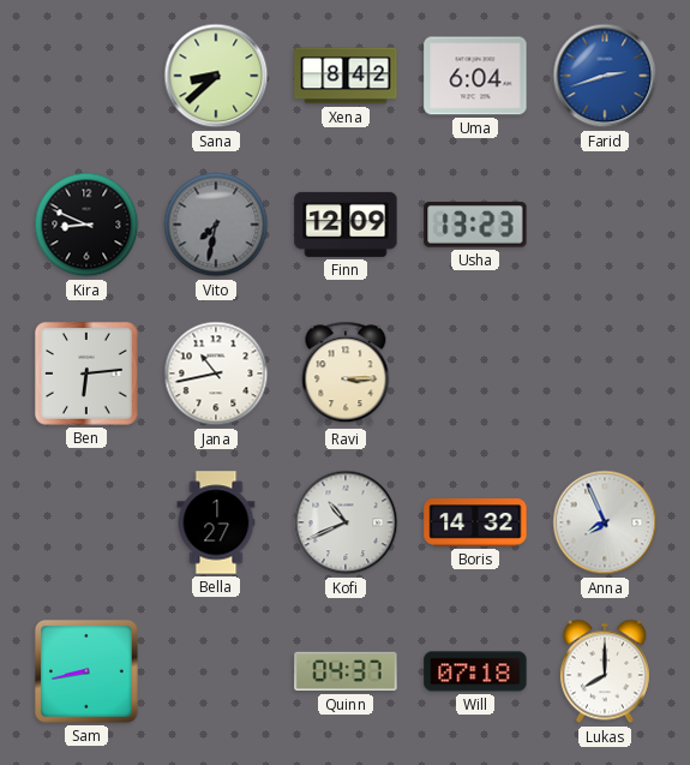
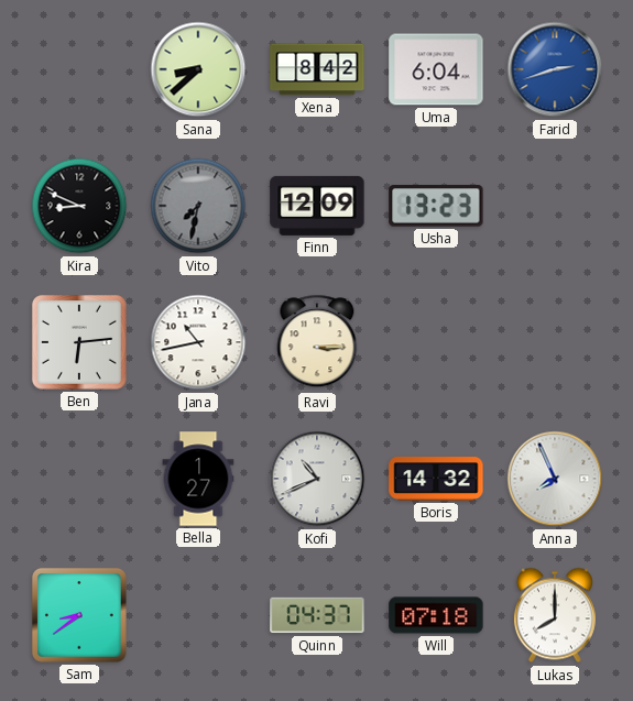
Sam: 8:43 -> 8:39
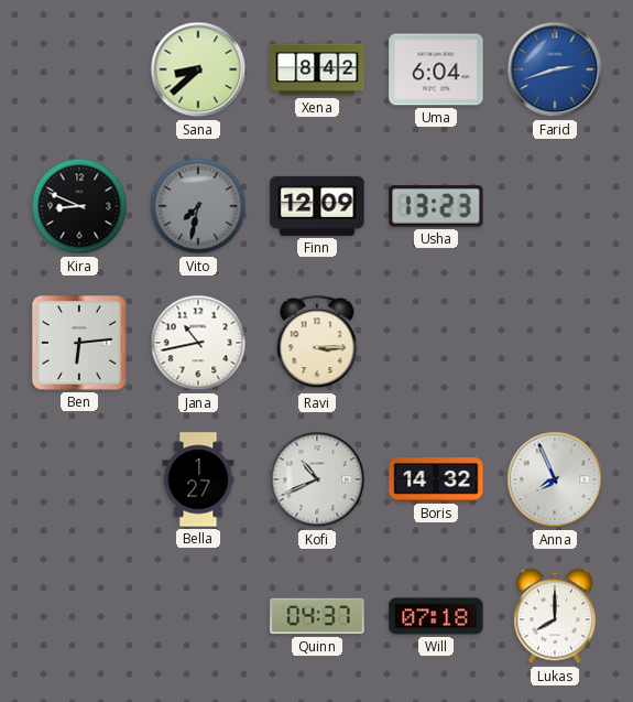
Sam: 8:39 -> none
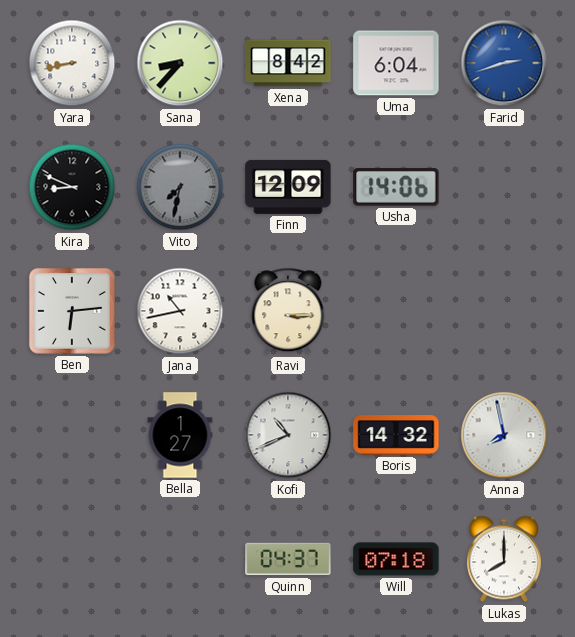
Yara: none -> 8:43
Sana: 8:38 -> 8:37
Usha: 13:23 -> 14:06
Anna: 7:56 -> 7:58
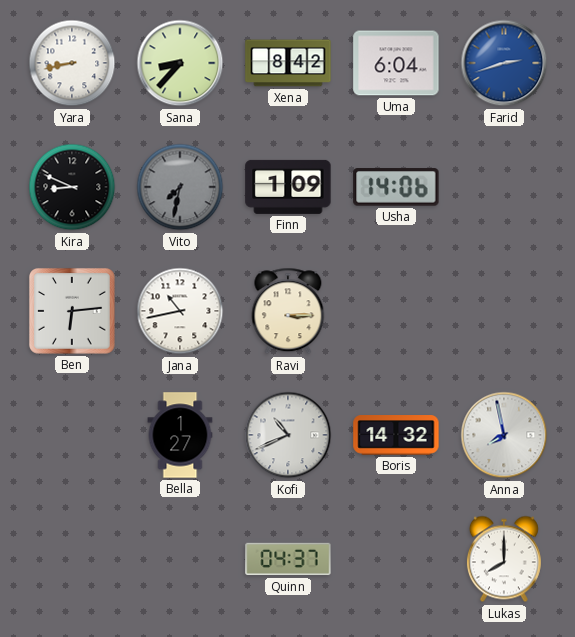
Finn: 12:09 -> 1:09
Will: 07:18 -> none
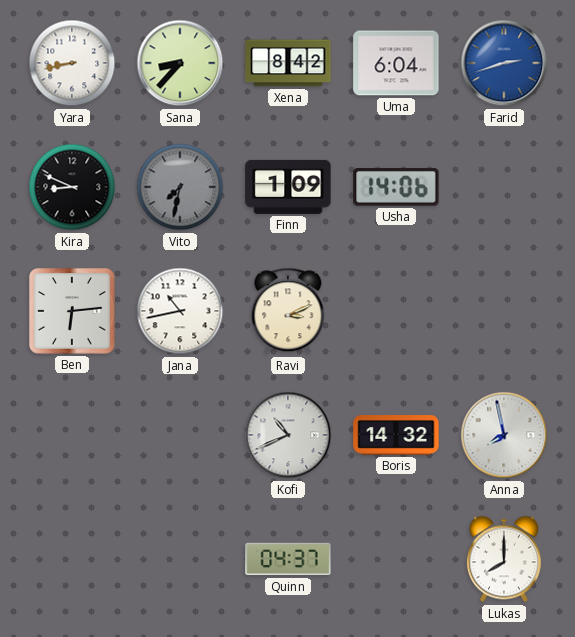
Ravi: 3:15 -> 3:11
Bella: 1:27 -> none
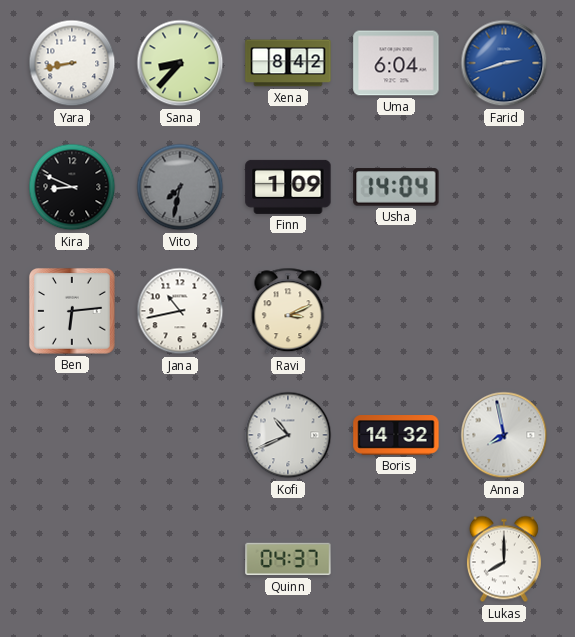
Usha: 14:06 -> 14:04
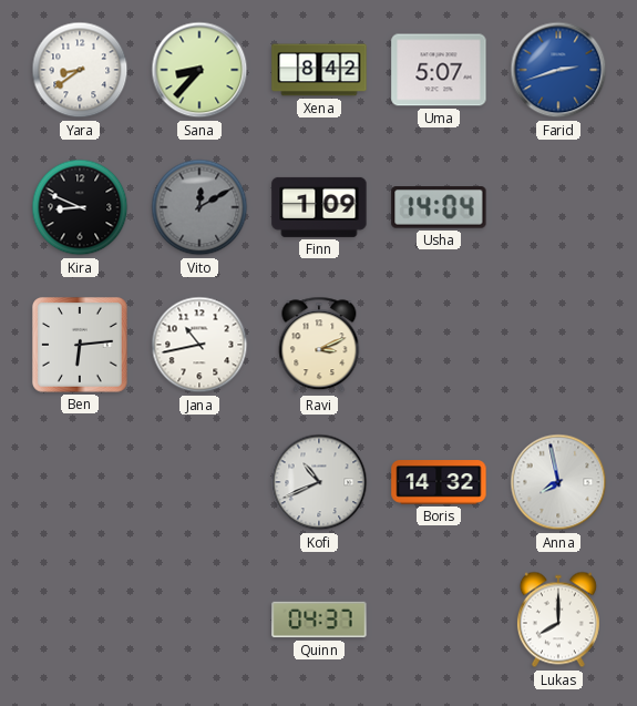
Yara: 8:43 -> 8:39
Uma: 6:04 -> 5:07
Vito: 7:32 -> 12:10
